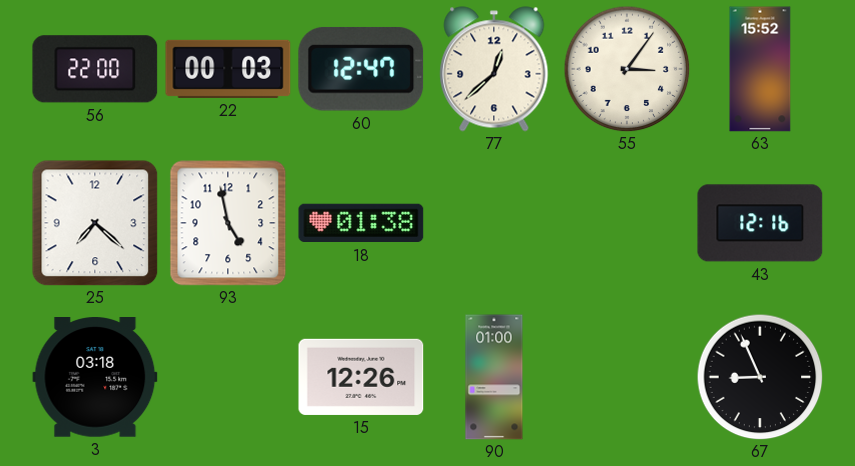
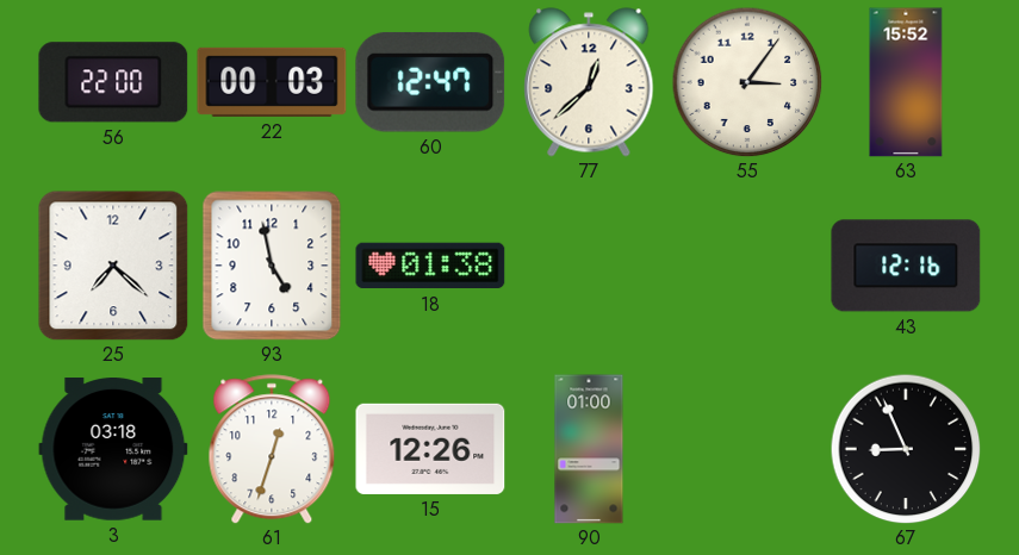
61: none -> 12:33
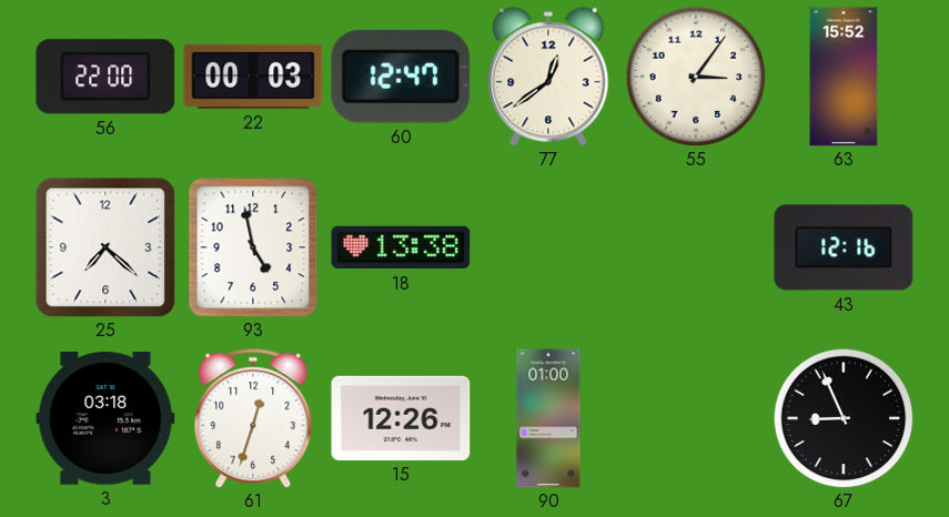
77: 12:38 -> 12:39
18: 01:38 -> 13:38
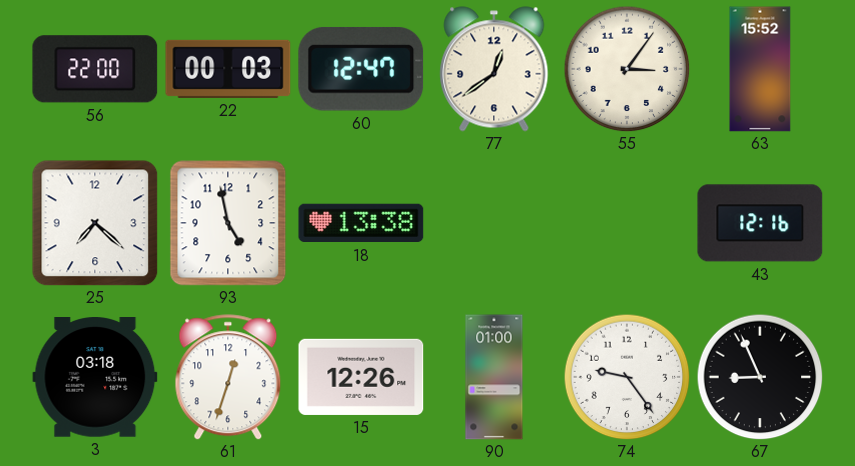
74: none -> 9:24
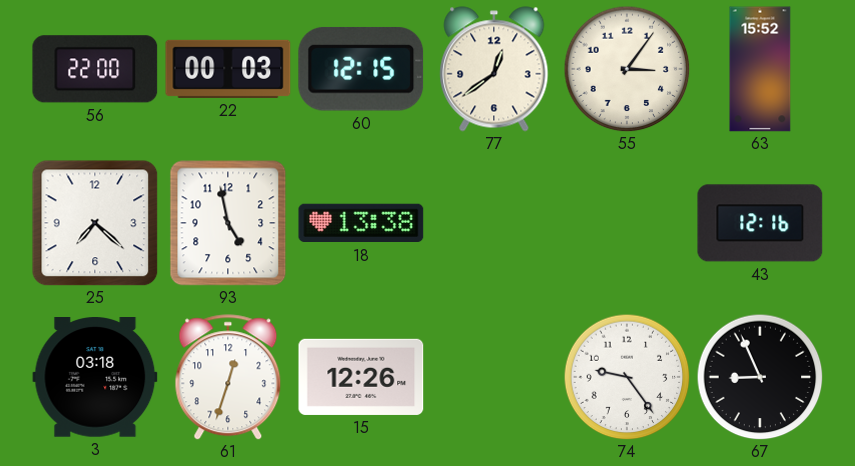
60: 12:47 -> 12:15
90: 01:00 -> none
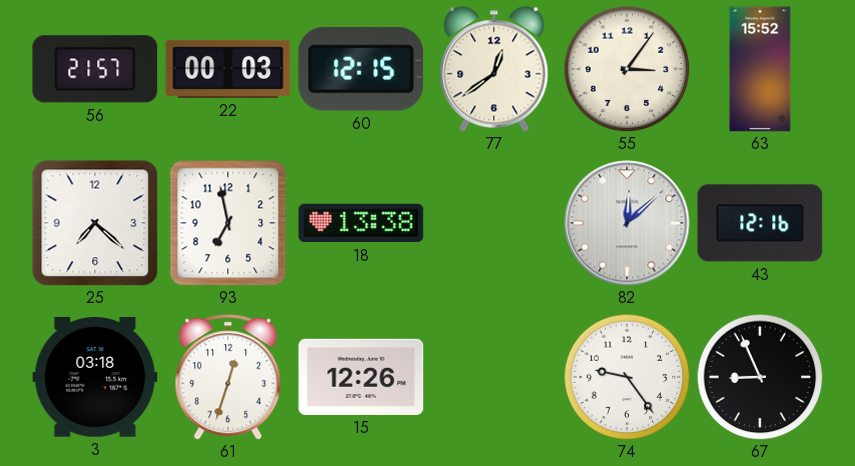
56: 22:00 -> 21:57
93: 4:58 -> 6:58
82: none -> 12:08
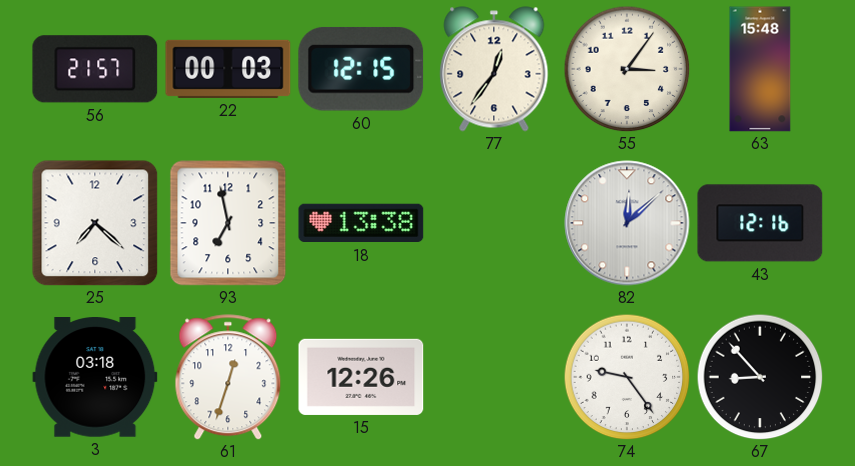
77: 12:39 -> 12:36
63: 15:52 -> 15:48
67: 8:56 -> 8:53
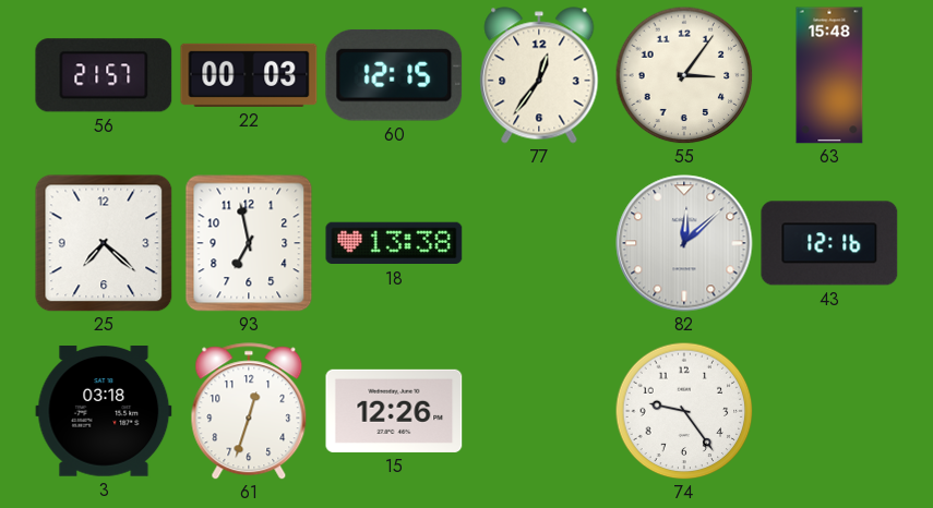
67: 8:53 -> none
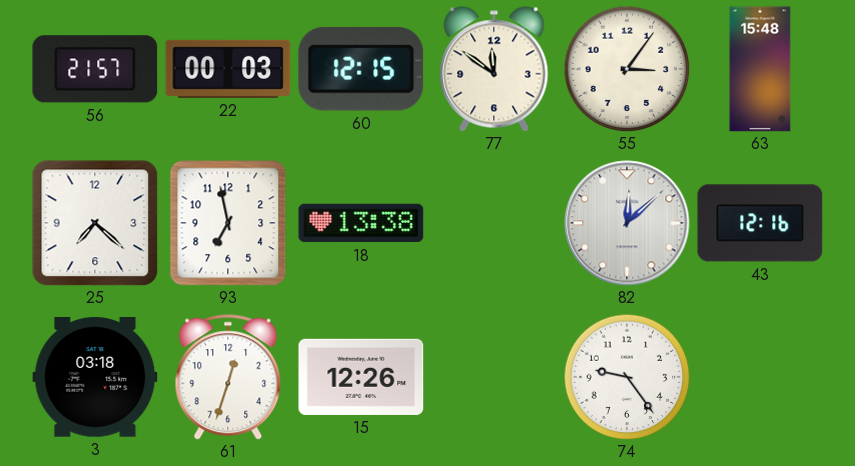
77: 12:36 -> 11:51
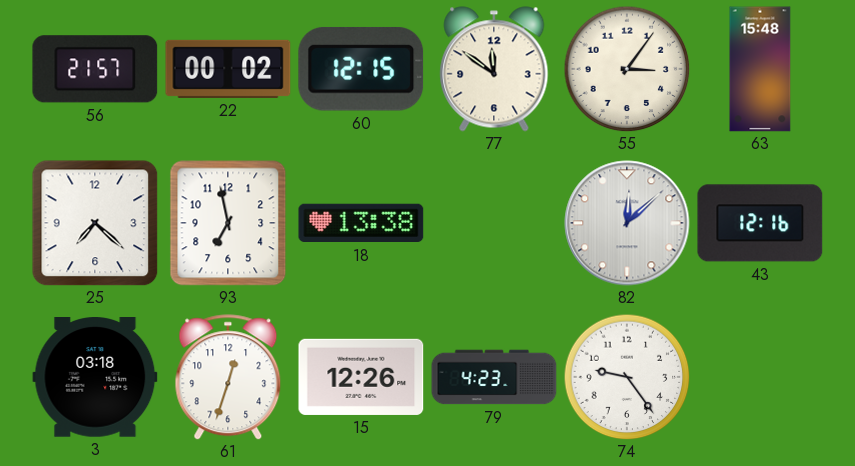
22: 00:03 -> 00:02
79: none -> 4:23
